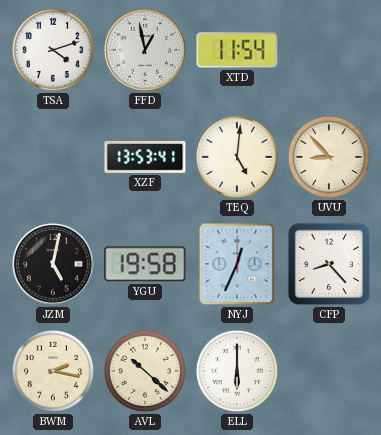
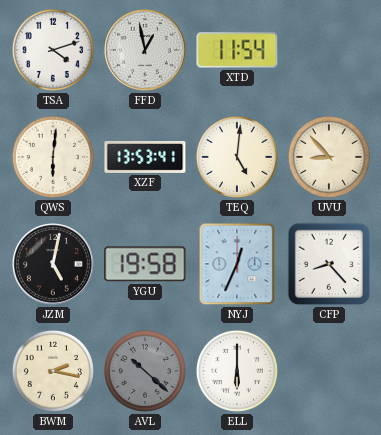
QWS: none -> 6:01
AVL dial: cream -> grey
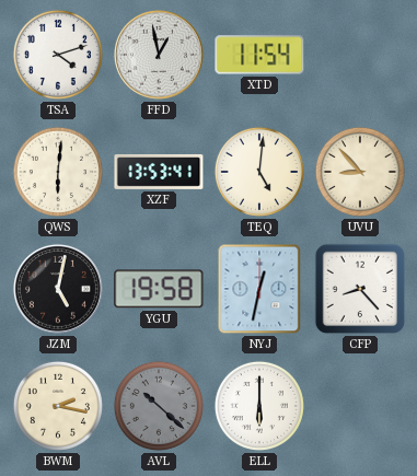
NYJ: 12:34 -> 12:32
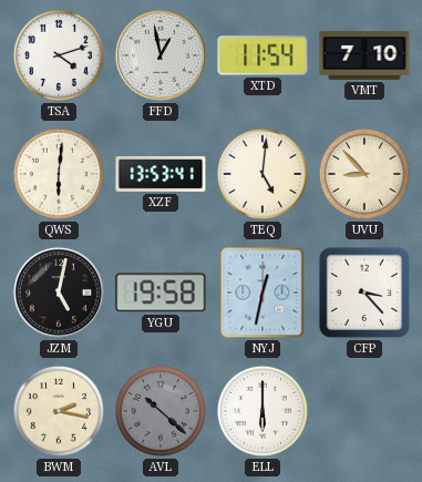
VMT: none -> 7:10
CFP: 8:23 -> 3:23
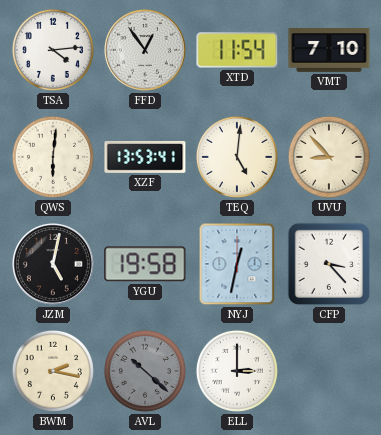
TSA: 4:12 -> 4:14
FFD: 12:58 -> 12:54
ELL: 6:00 -> 3:00
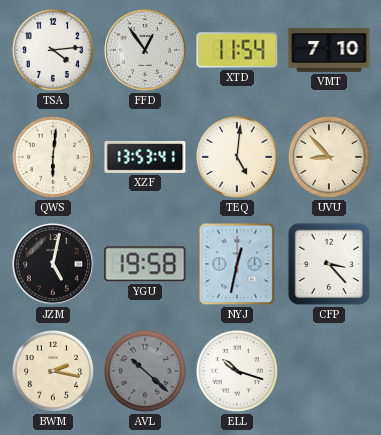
ELL: 3:00 -> 10:18
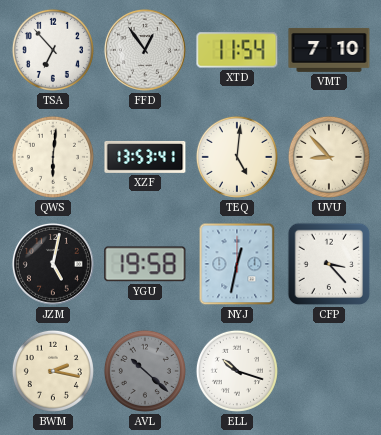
TSA: 4:14 -> 6:53
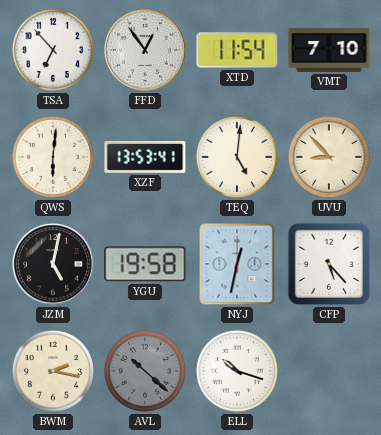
CFP: 3:23 -> 5:23
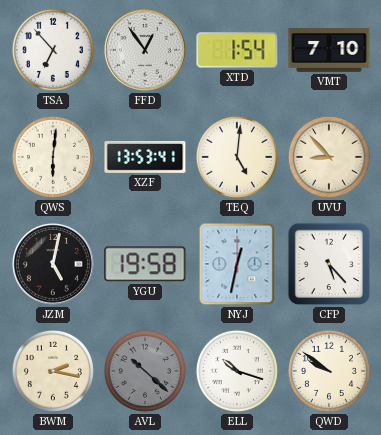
XTD: 11:54 -> 1:54
QWD: none -> 9:51
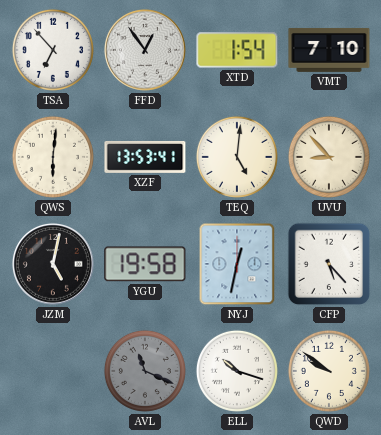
BWM: 2:17 -> none
AVL: 10:22 -> 11:19
